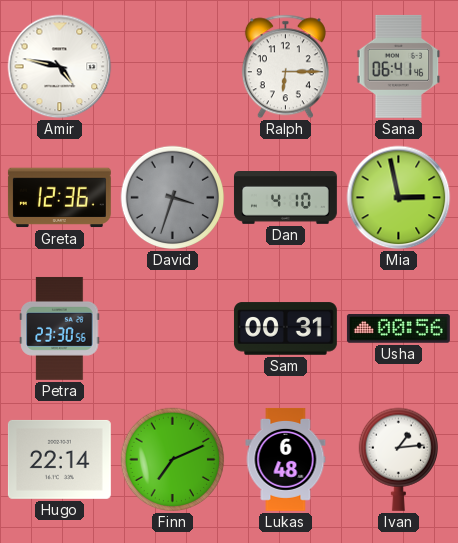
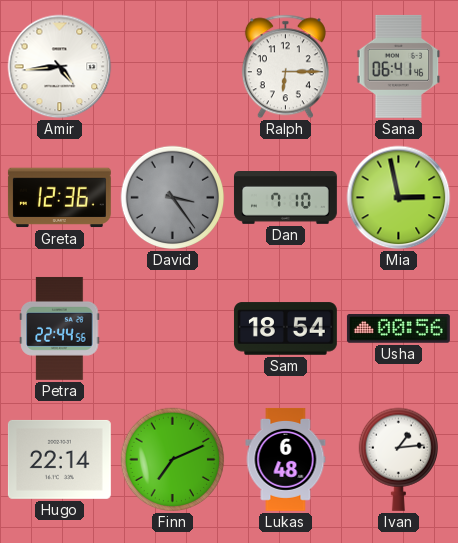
Amir: 4:47 -> 4:44
David: 3:33 -> 3:24
Dan: 4:10 -> 7:10
Petra: 23:30 -> 22:44
Sam: 00:31 -> 18:54
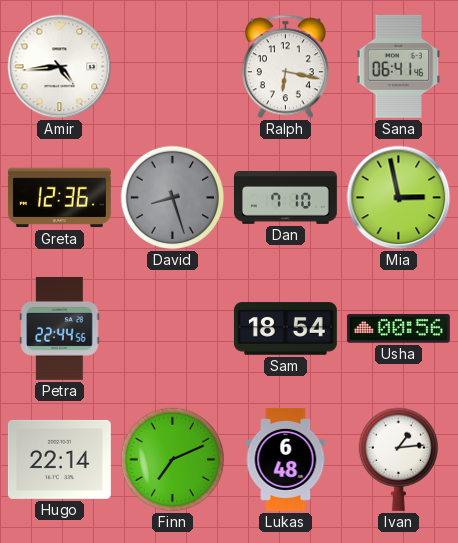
Ralph: 6:15 -> 6:17
David: 3:24 -> 8:27
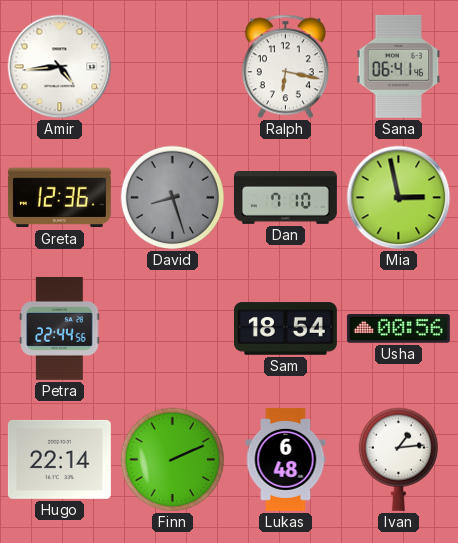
Finn: 7:11 -> 2:11
